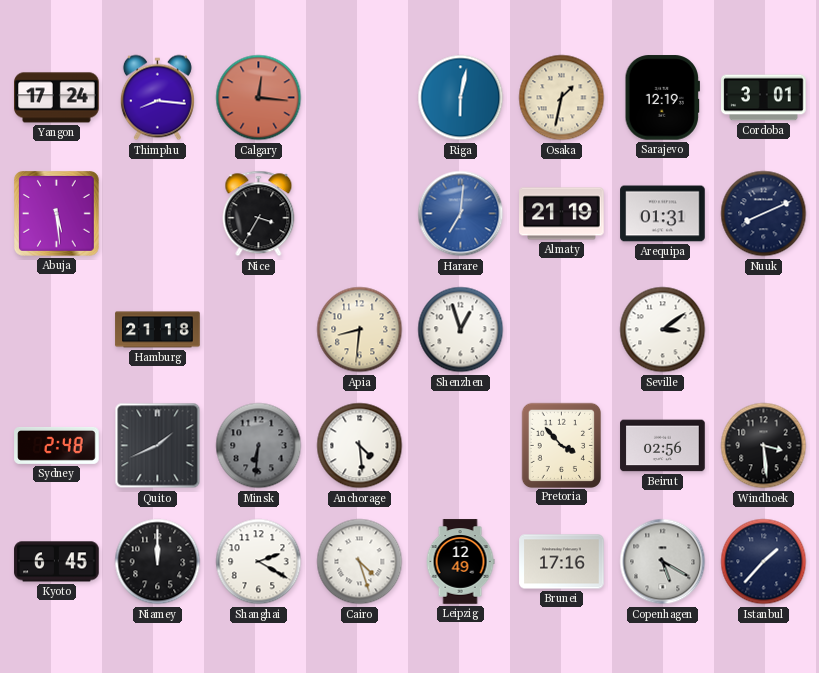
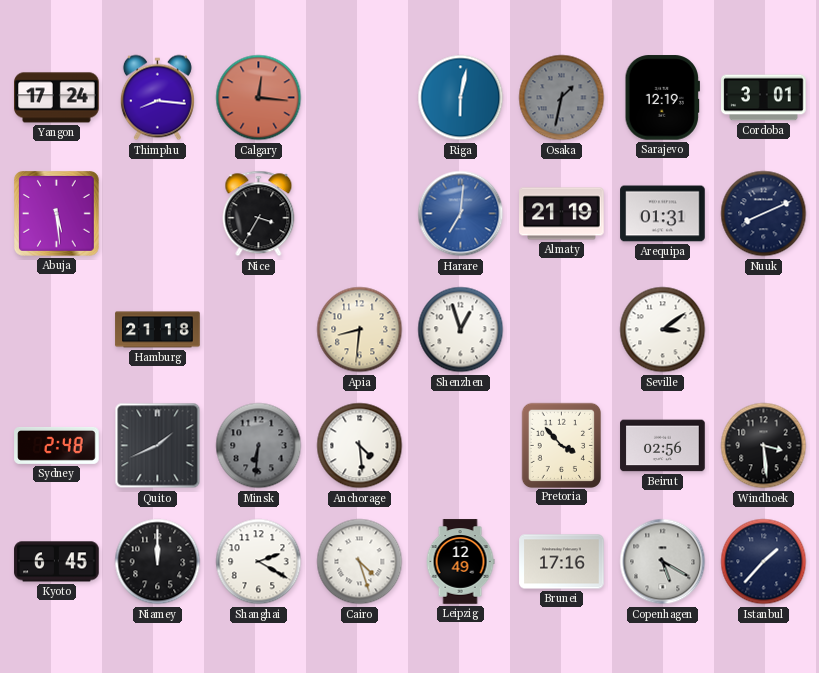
Osaka dial: cream -> grey
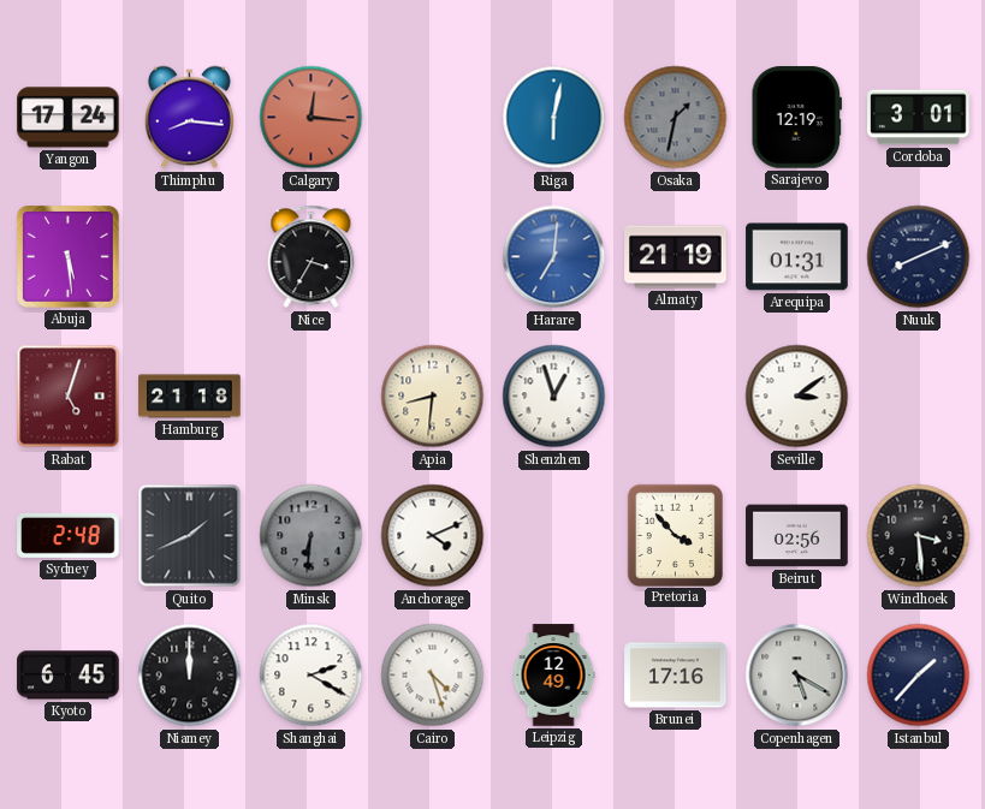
Rabat: none -> 5:03
Anchorage: 4:29 -> 4:11
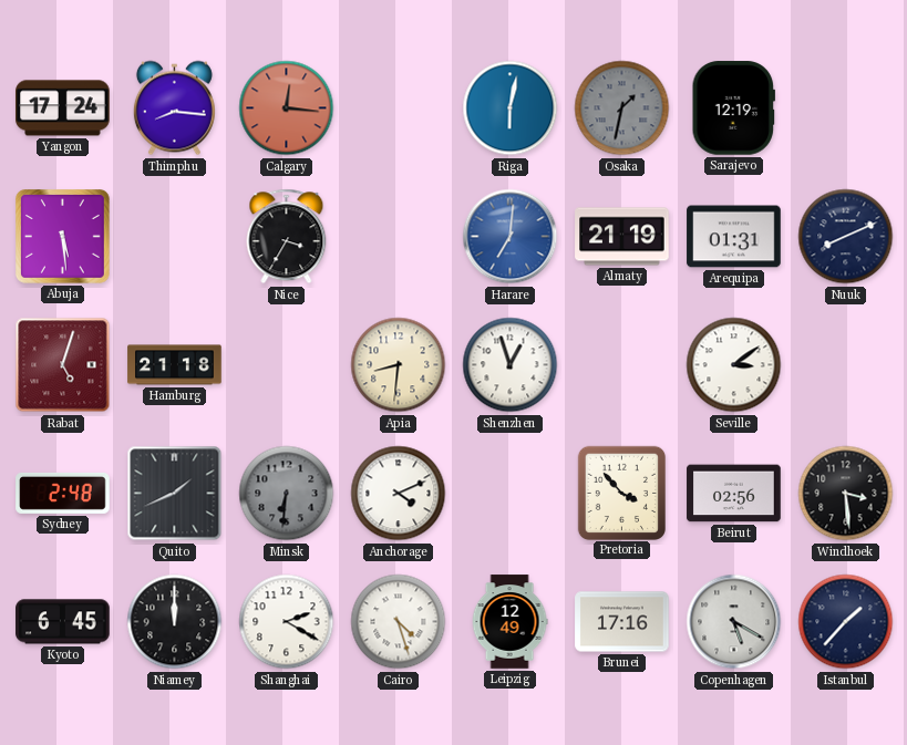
Cordoba: 3:01 -> none
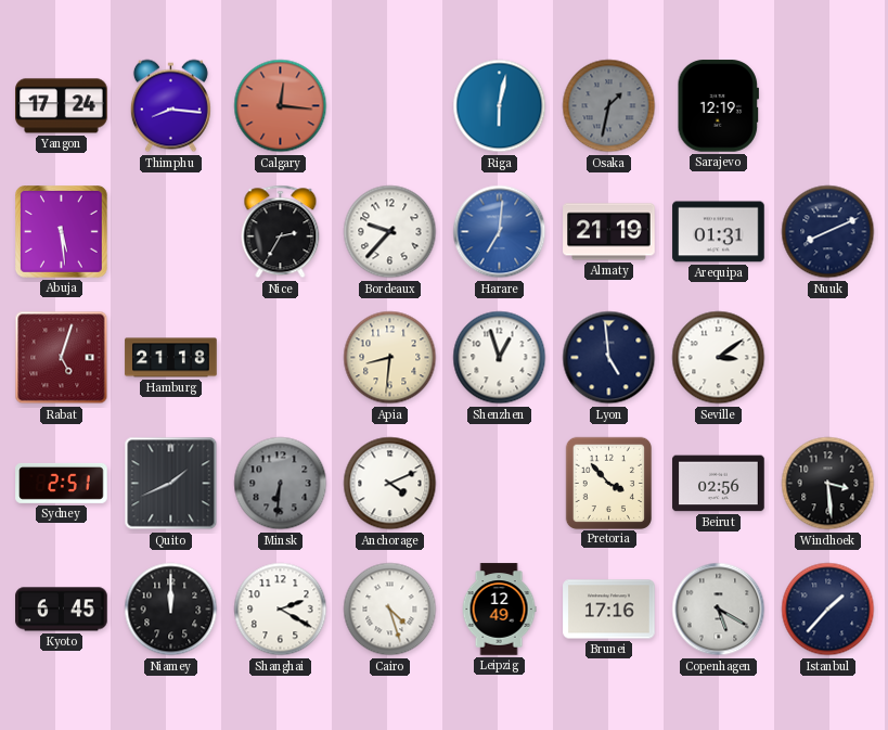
Nice: 3:35 -> 2:35
Bordeaux: none -> 9:37
Lyon: none -> 4:59
Sydney: 2:48 -> 2:51
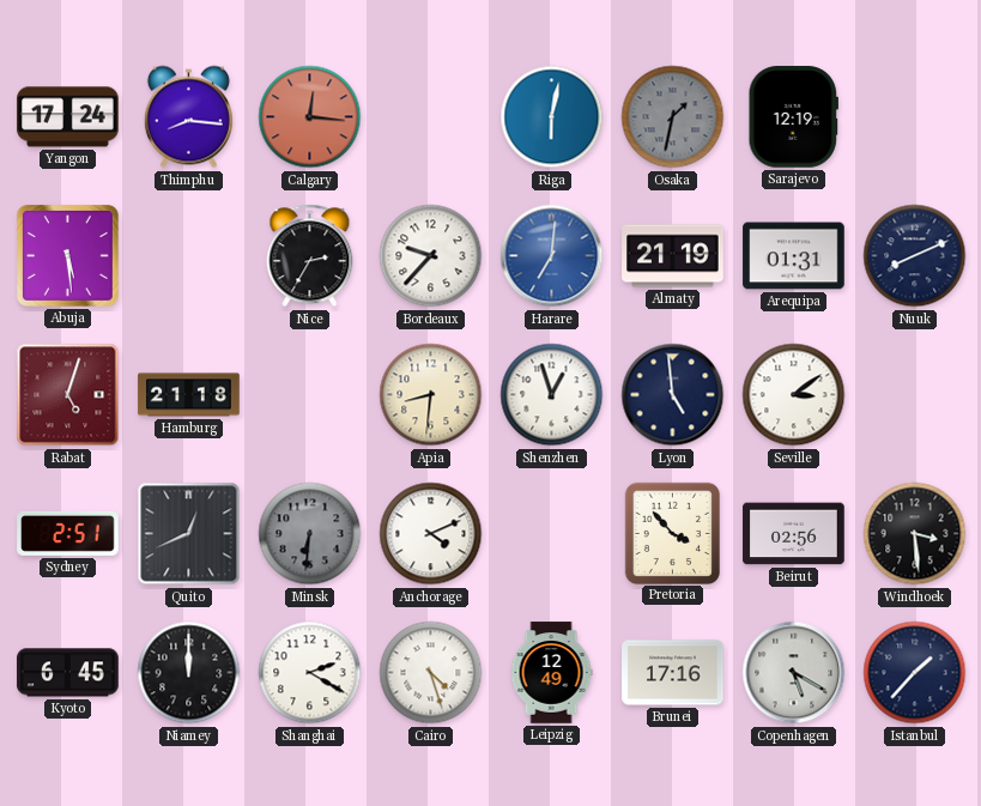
Quito: 1:41 -> 12:41
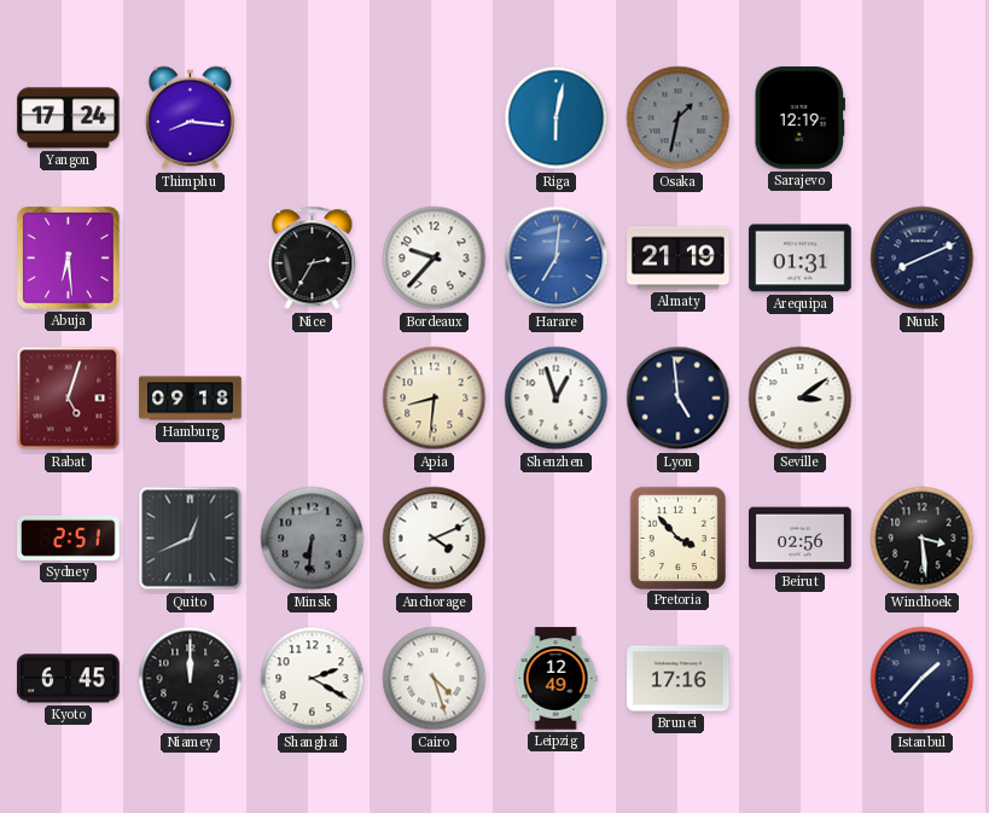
Calgary: 12:16 -> none
Abuja: 5:29 -> 6:29
Hamburg: 21:18 -> 09:18
Copenhagen: 5:20 -> none
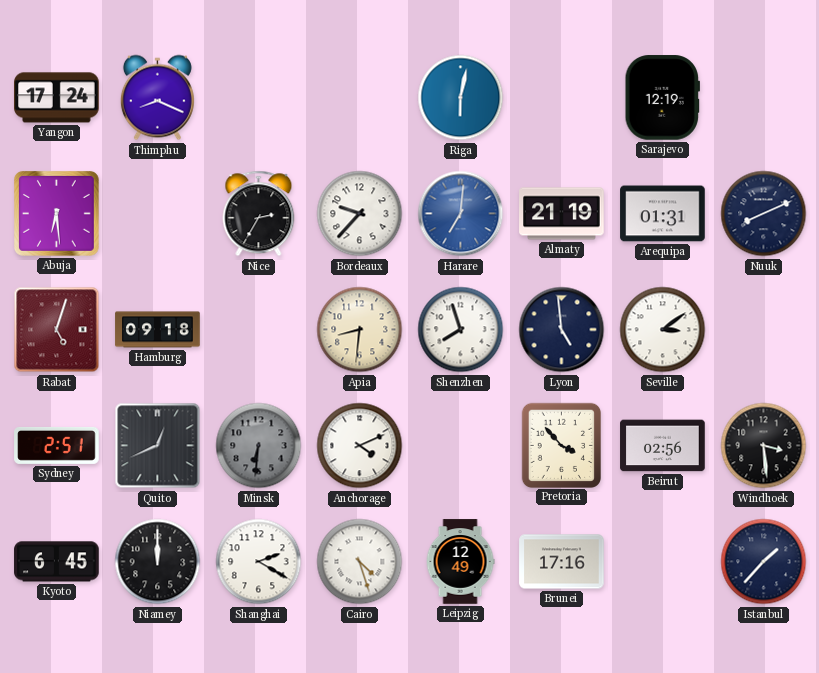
Thimphu: 8:16 -> 8:19
Osaka: 1:32 -> none
Shenzhen: 12:57 -> 7:57
